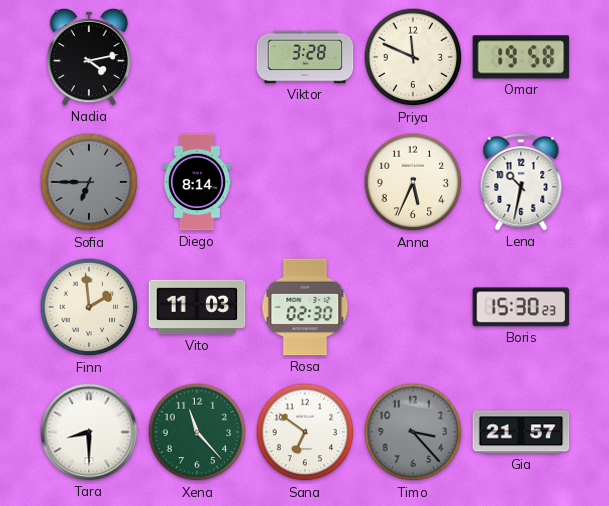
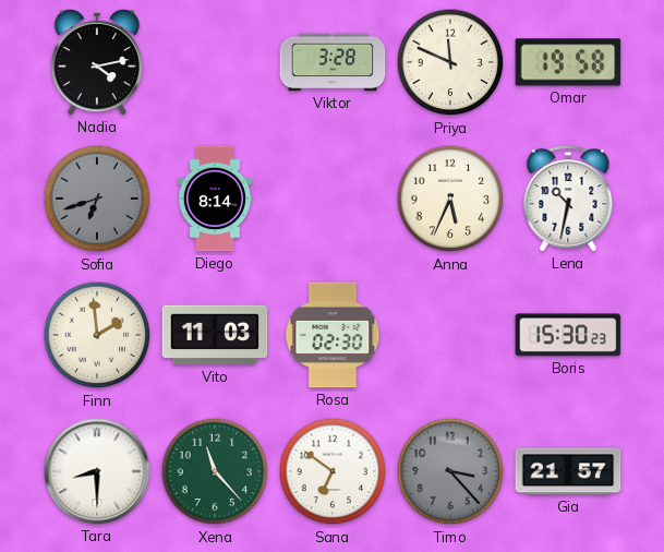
Sofia: 6:45 -> 6:42
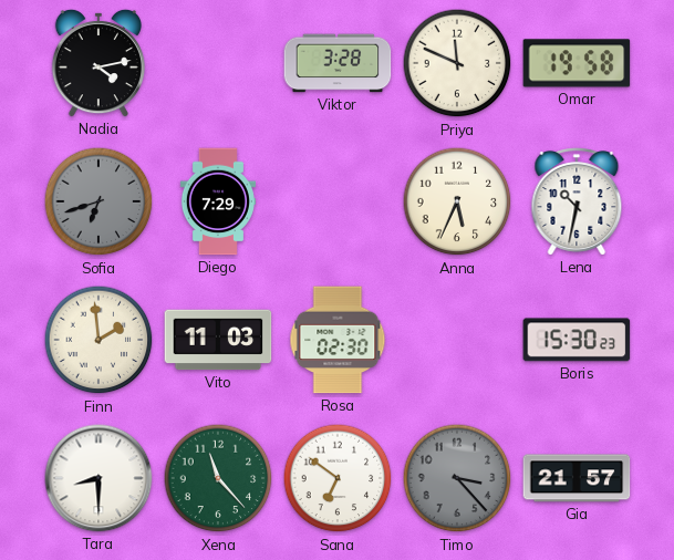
Diego: 8:14 -> 7:29
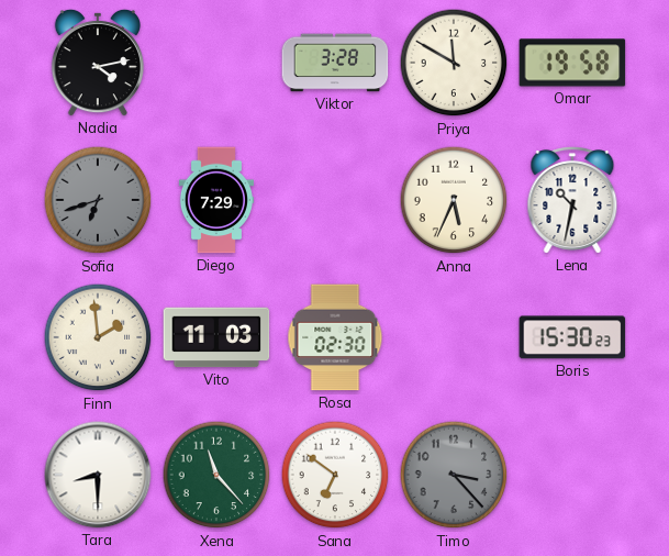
Priya: 11:49 -> 11:50
Gia: 21:57 -> none
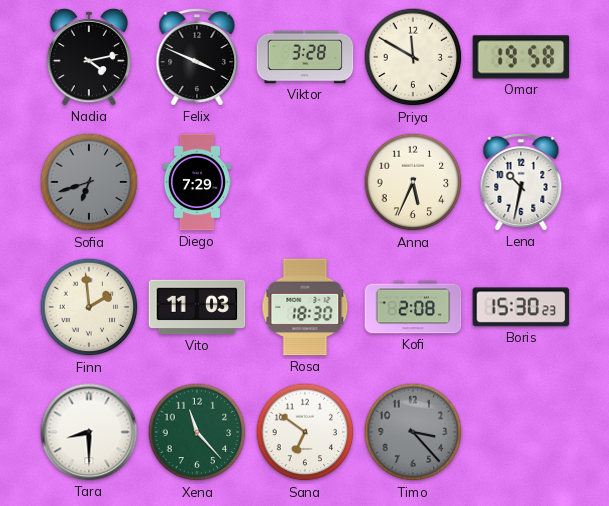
Felix: none -> 3:49
Rosa: 02:30 -> 18:30
Kofi: none -> 2:08
